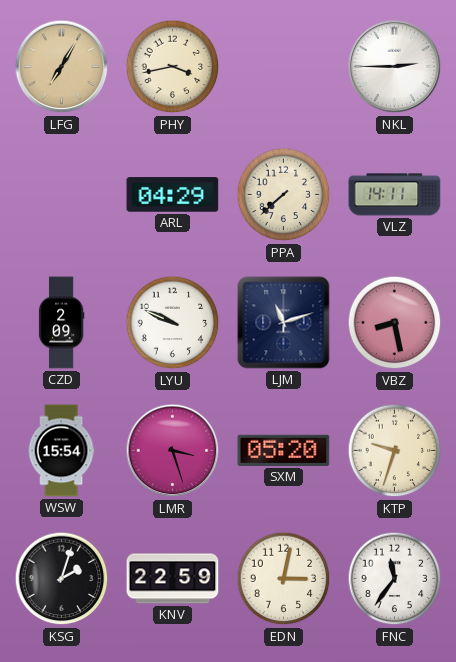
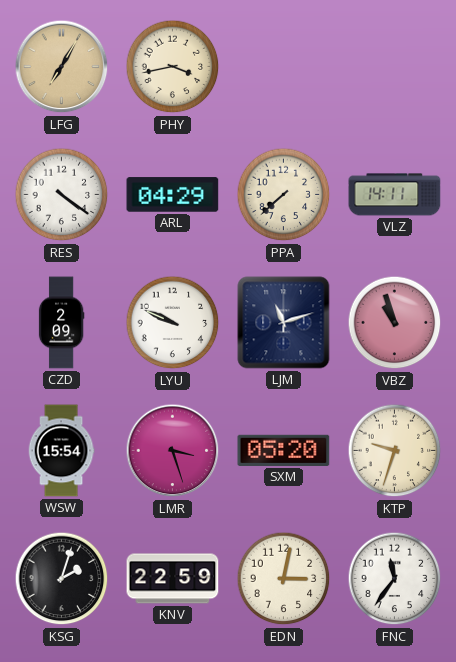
NKL: 2:45 -> none
RES: none -> 4:21
VBZ: 8:28 -> 10:57
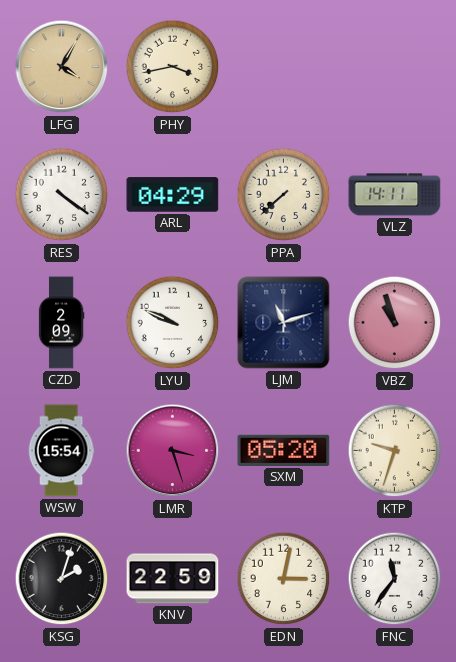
LFG: 7:05 -> 4:05
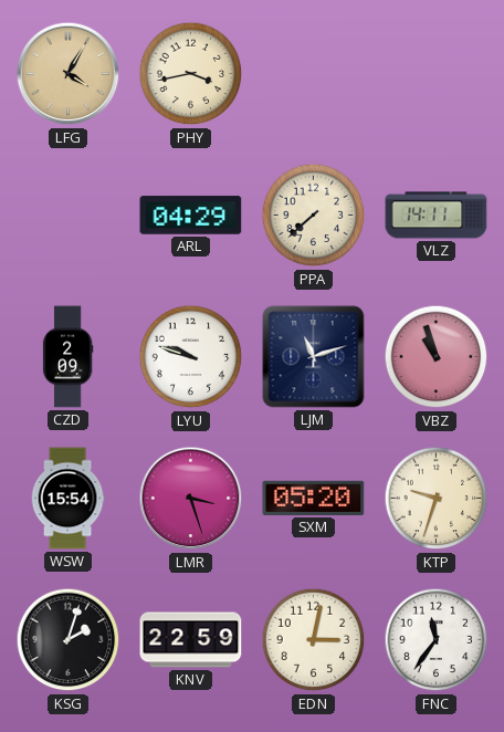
RES: 4:21 -> none
LYU: 9:49 -> 9:48
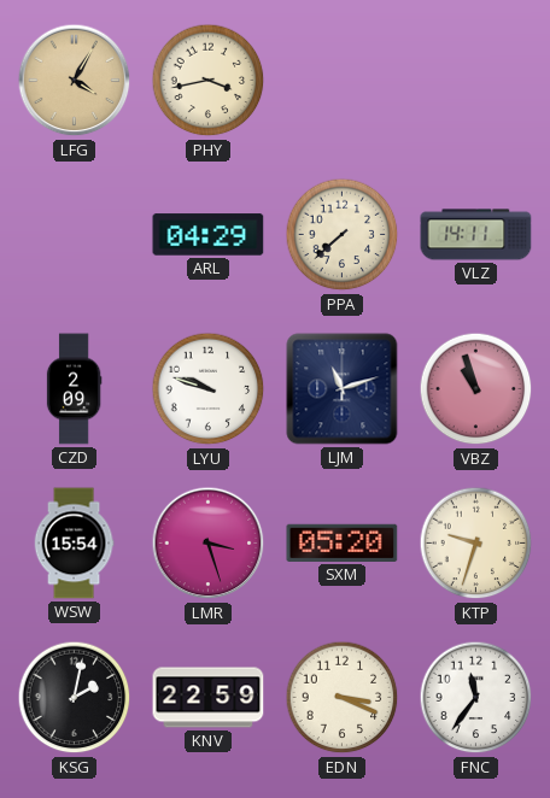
KSG: 2:03 -> 2:02
EDN: 3:02 -> 3:19
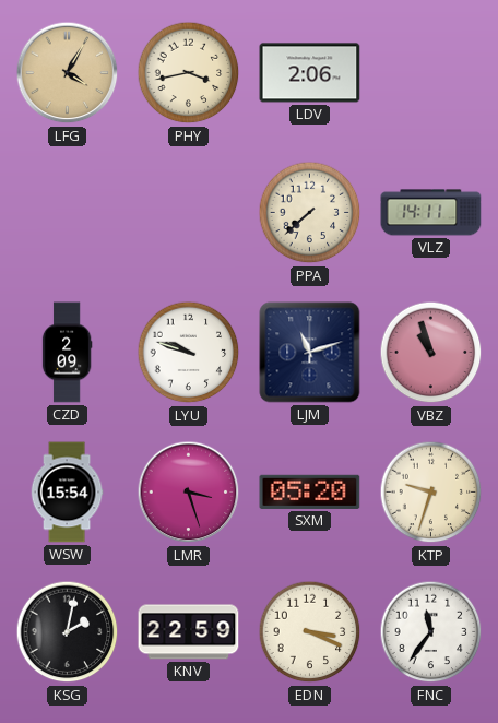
LDV: none -> 2:06
ARL: 04:29 -> none
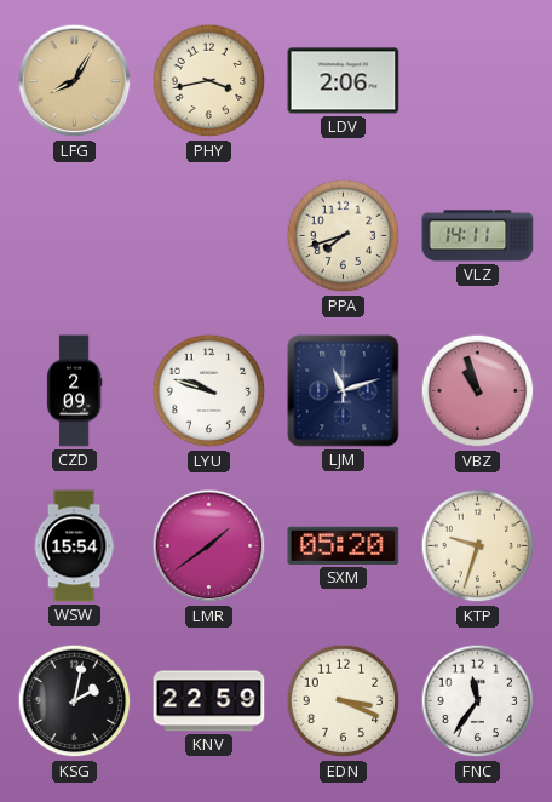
LFG: 4:05 -> 8:05
PPA: 7:38 -> 7:42
LMR: 3:27 -> 1:39
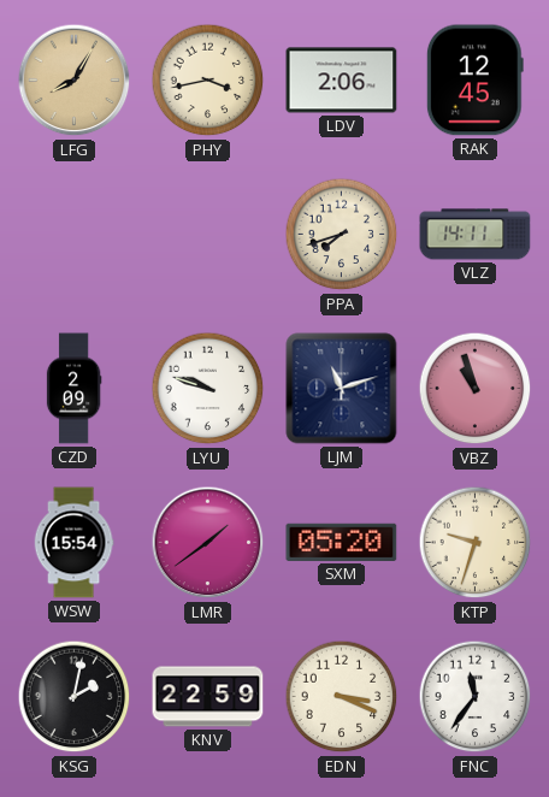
RAK: none -> 12:45
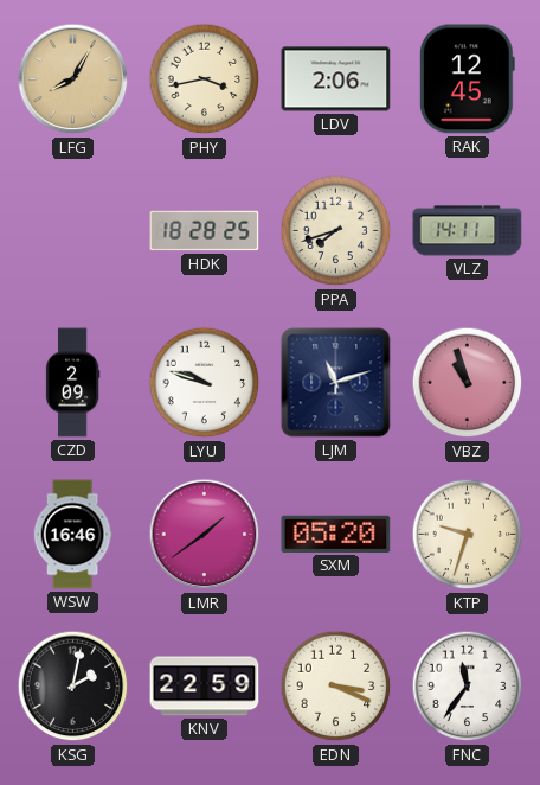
HDK: none -> 18:28
WSW: 15:54 -> 16:46
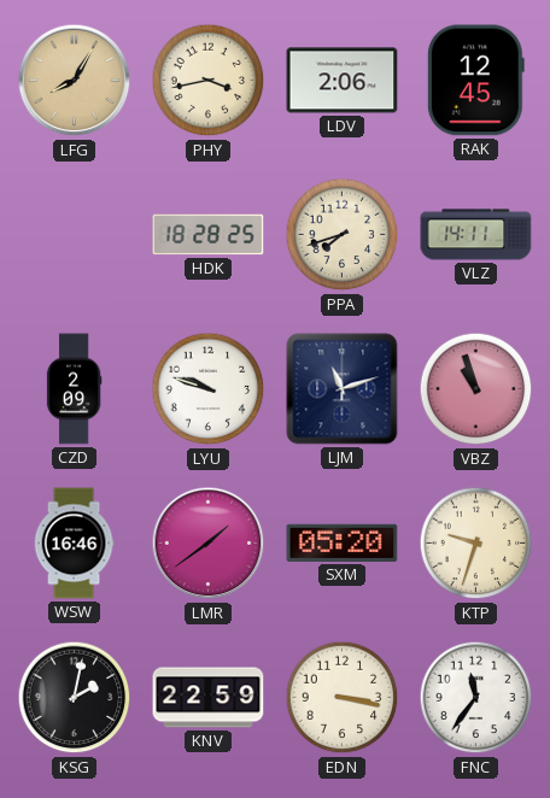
EDN: 3:19 -> 3:17
